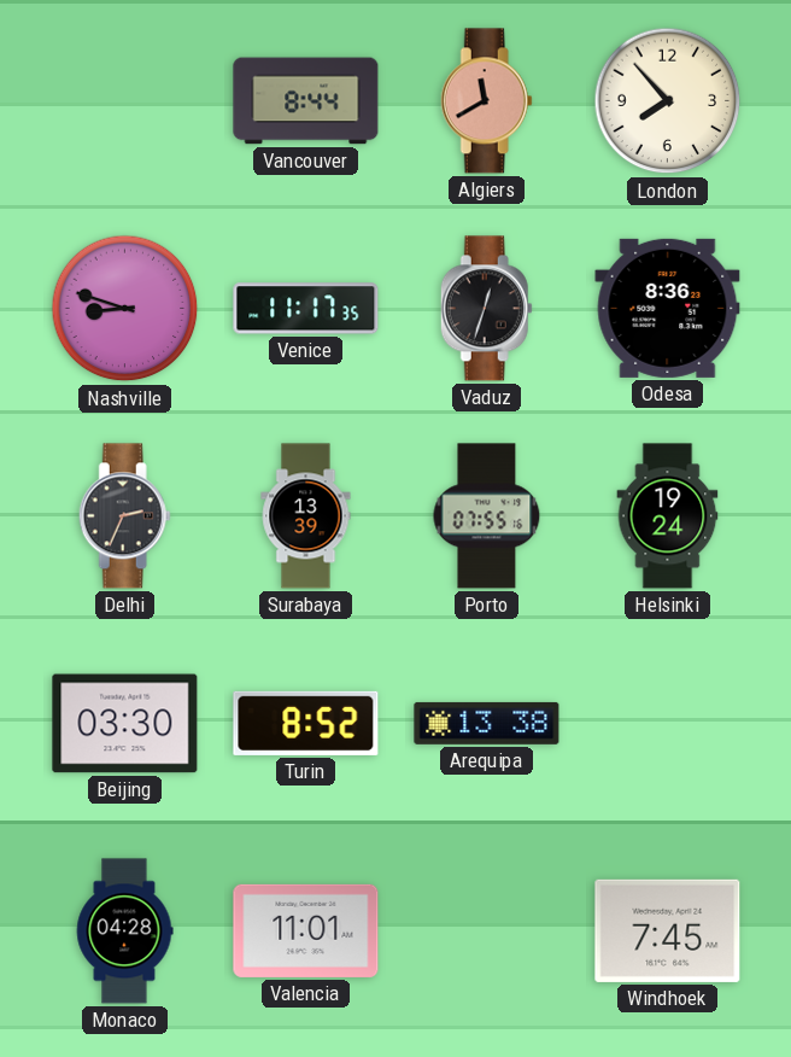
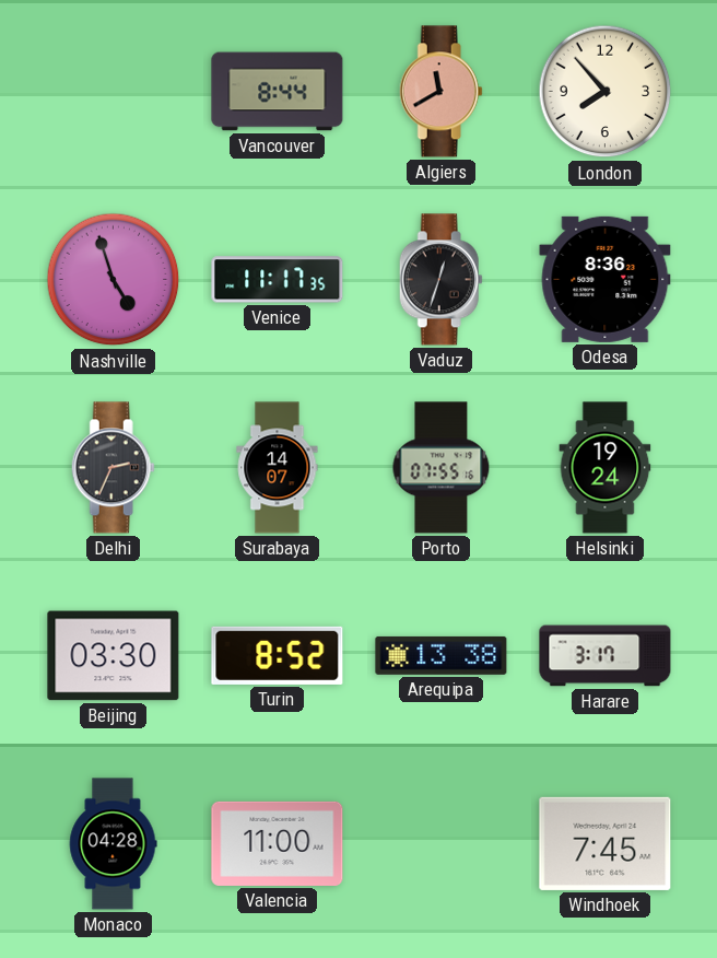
Nashville: 8:48 -> 4:57
Surabaya: 13:39 -> 14:07
Harare: none -> 3:17
Valencia: 11:01 -> 11:00
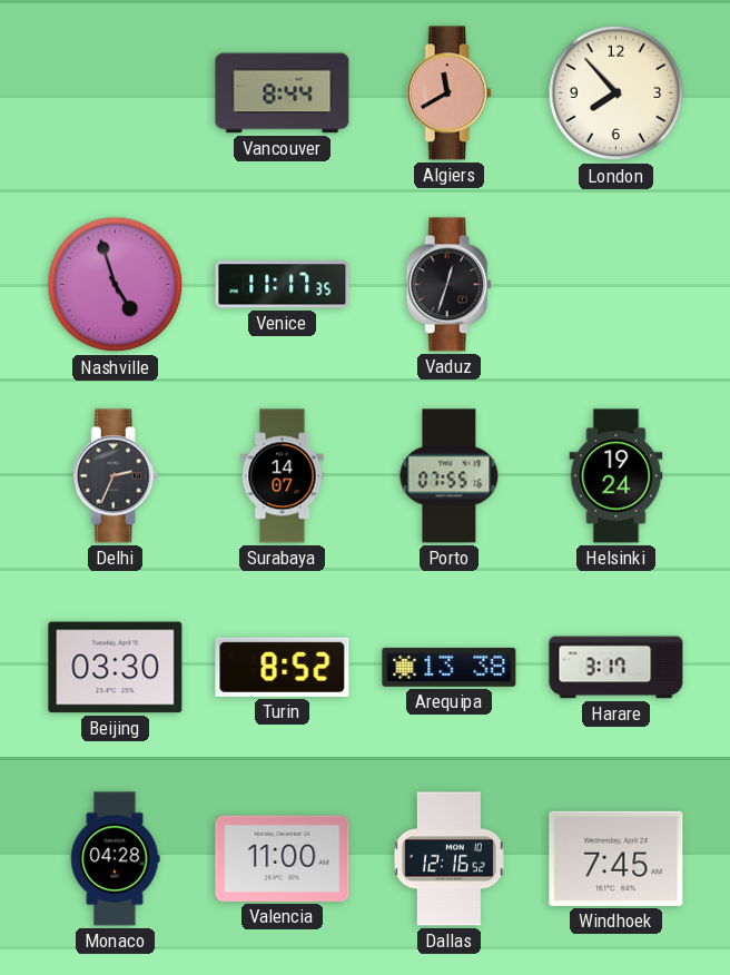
Odesa: 8:36 -> none
Dallas: none -> 12:16
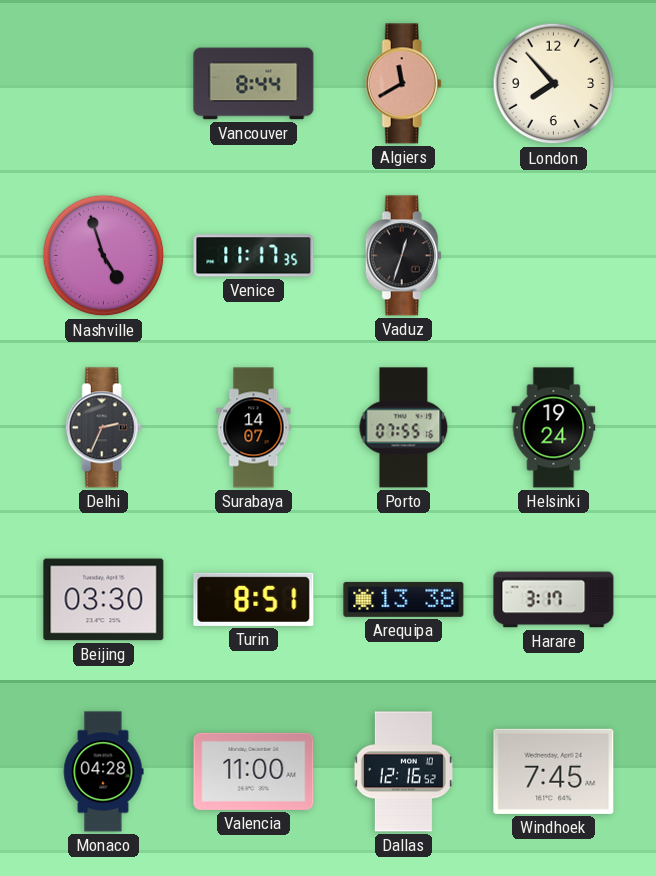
Turin: 8:52 -> 8:51
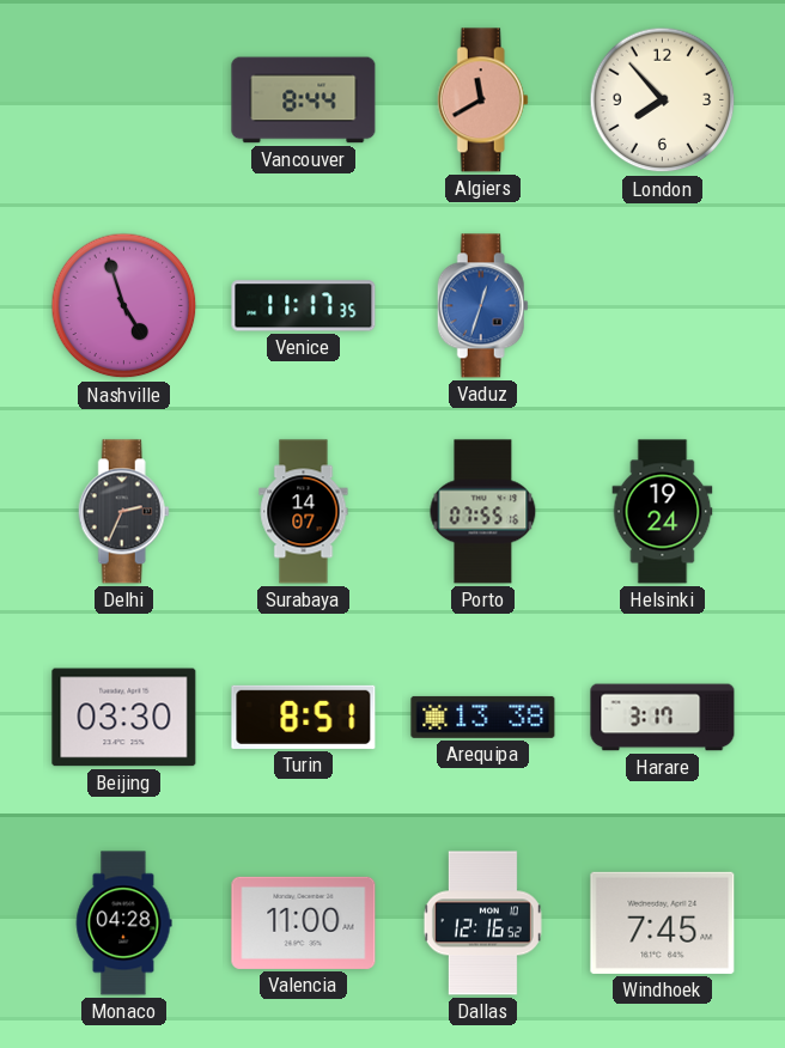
Vaduz dial: black -> blue
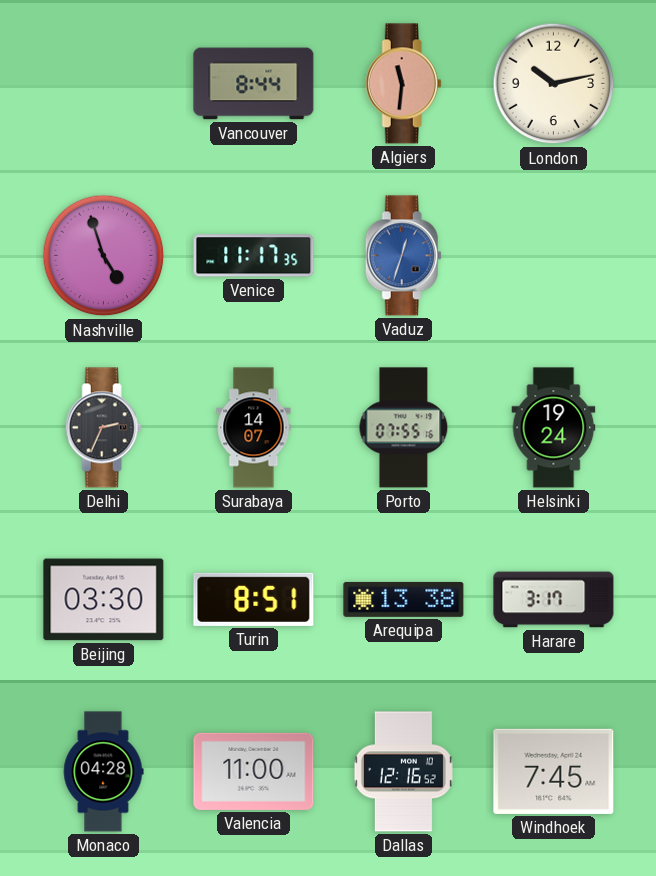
Algiers: 11:40 -> 11:31
London: 7:53 -> 10:13
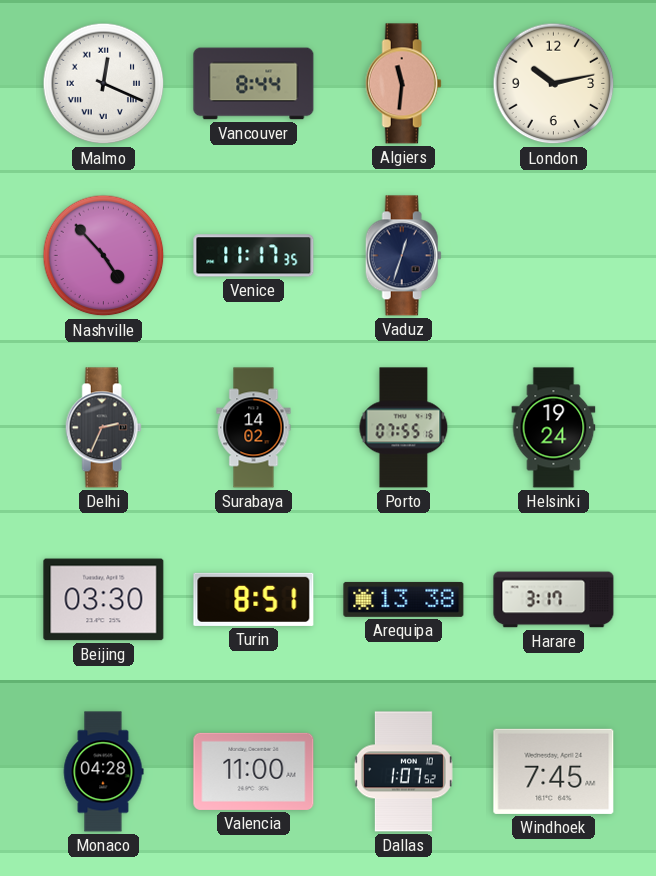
Malmo: none -> 12:19
Nashville: 4:57 -> 4:53
Vaduz dial: blue -> navy
Surabaya: 14:07 -> 14:02
Dallas: 12:16 -> 1:07
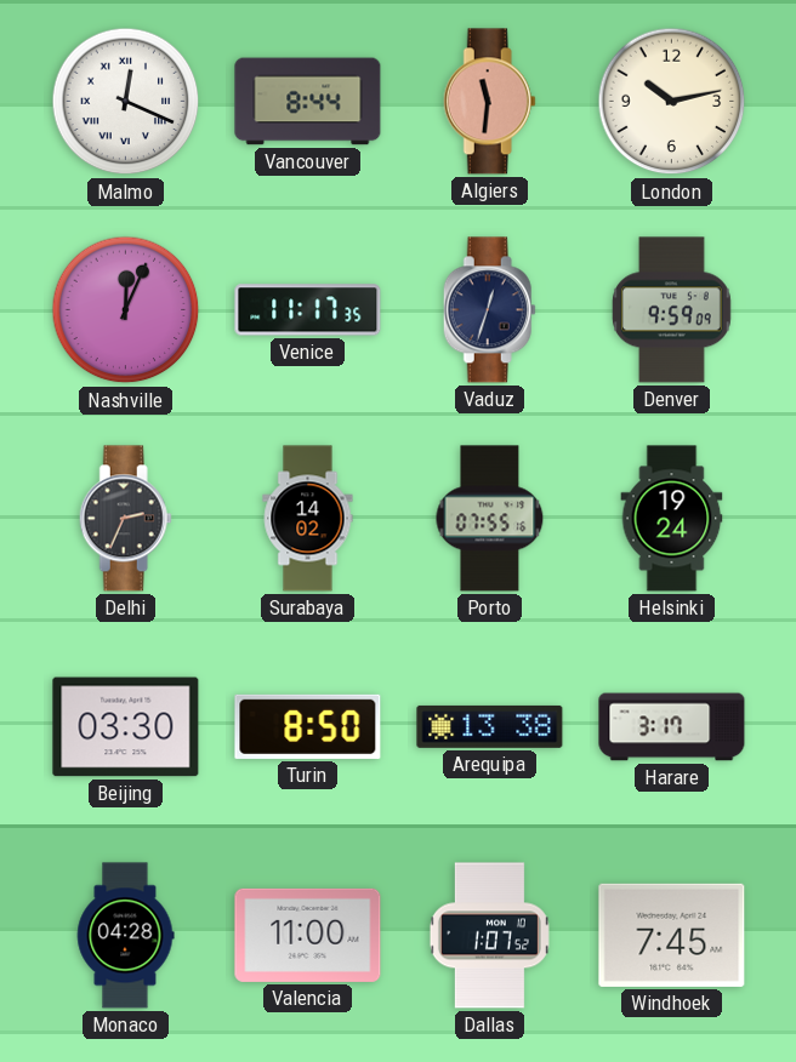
Nashville: 4:53 -> 12:04
Denver: none -> 9:59
Turin: 8:51 -> 8:50
